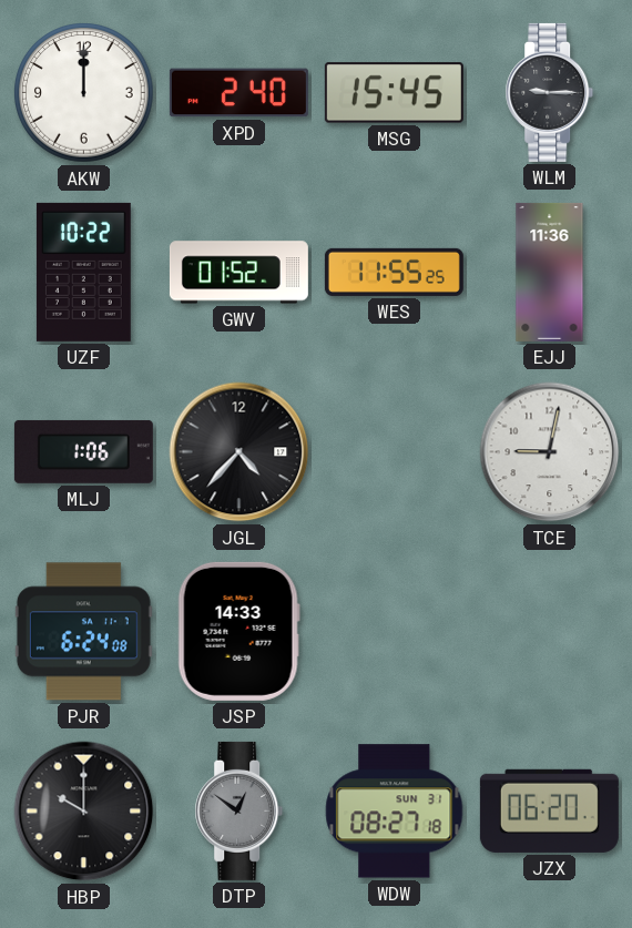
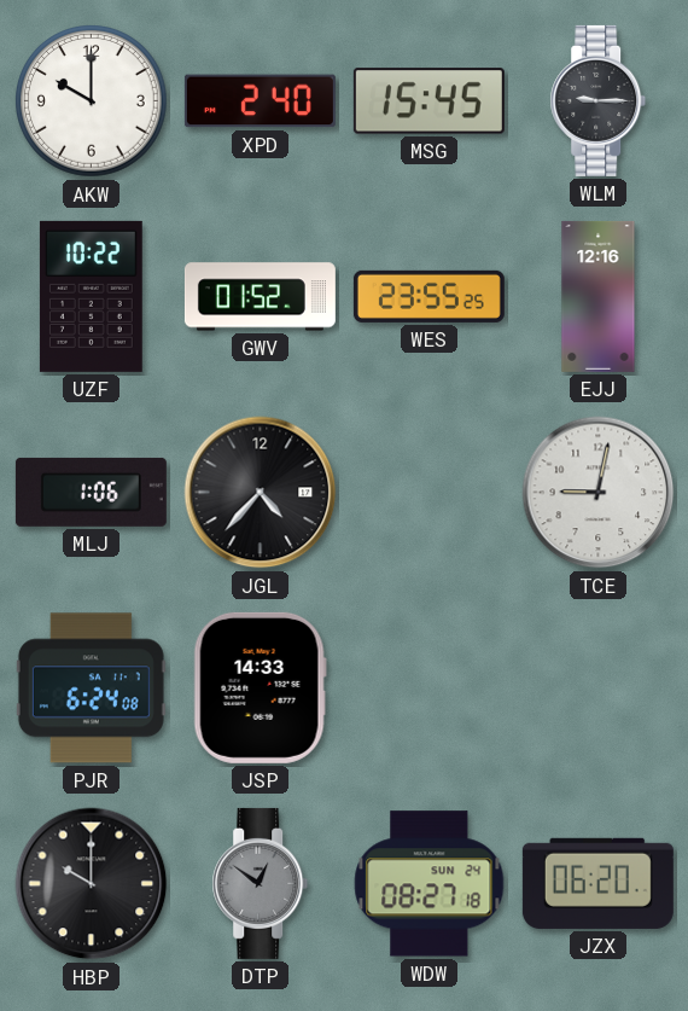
AKW: 12:00 -> 10:00
WES: 11:55 -> 23:55
EJJ: 11:36 -> 12:16
WDW date: SUN 31 -> SUN 24
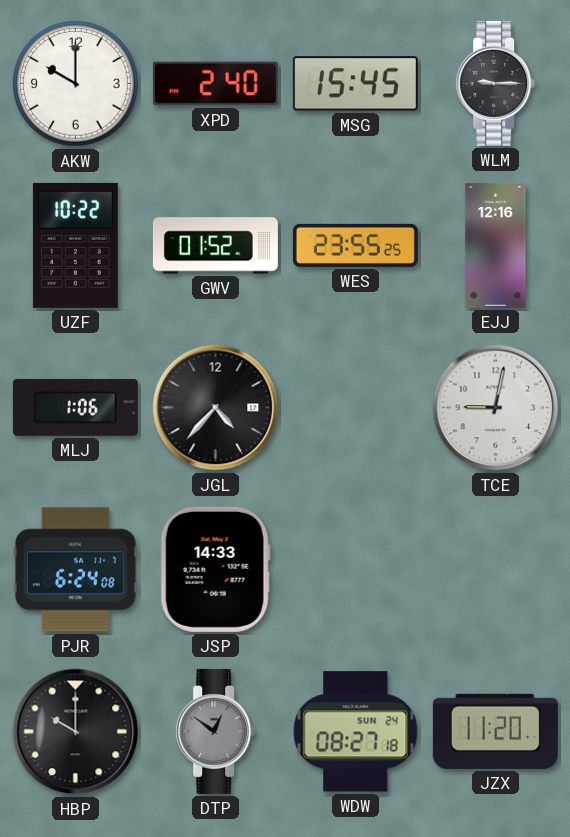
JZX: 06:20 -> 11:20
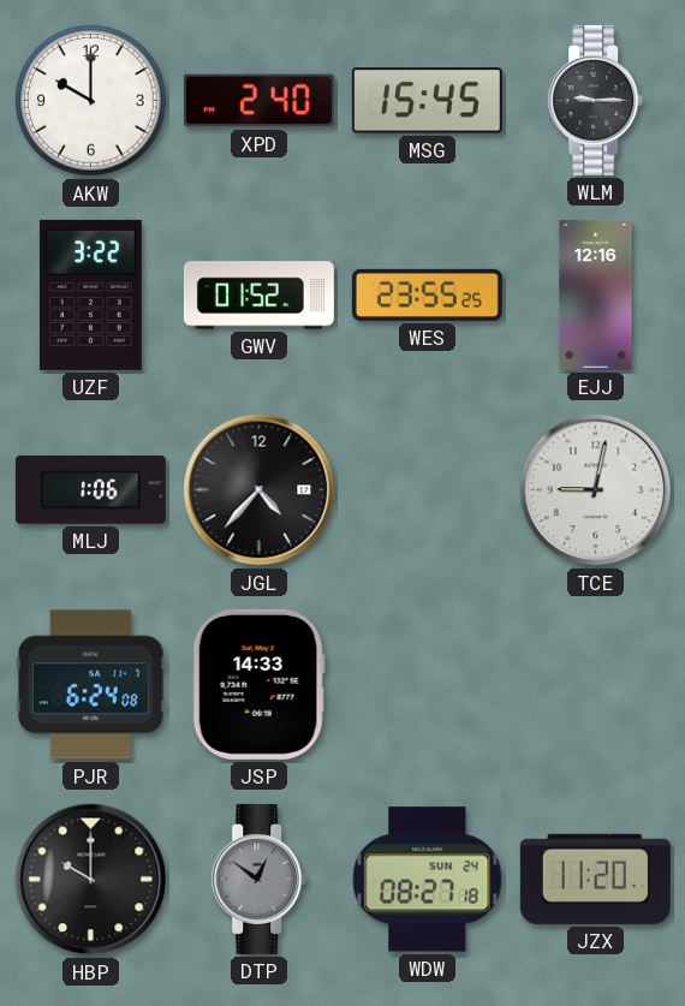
UZF: 10:22 -> 3:22
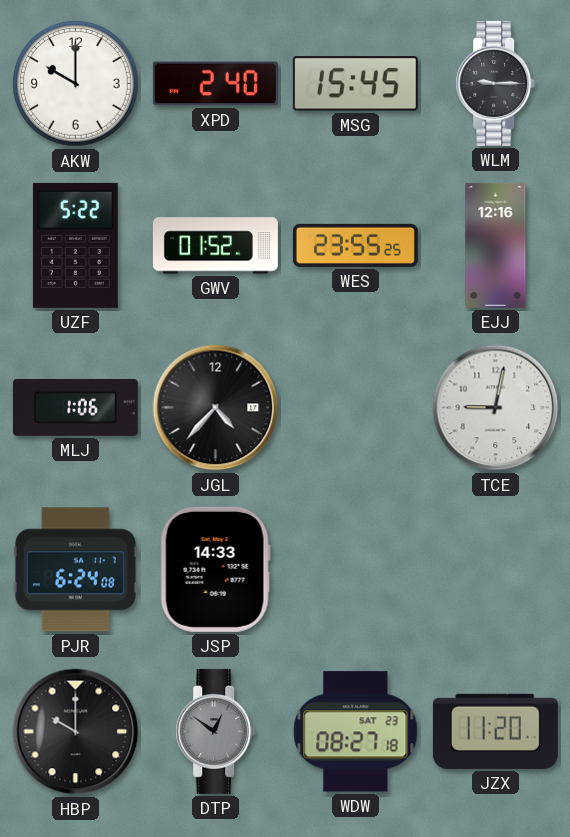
UZF: 3:22 -> 5:22
WDW date: SUN 24 -> SAT 23
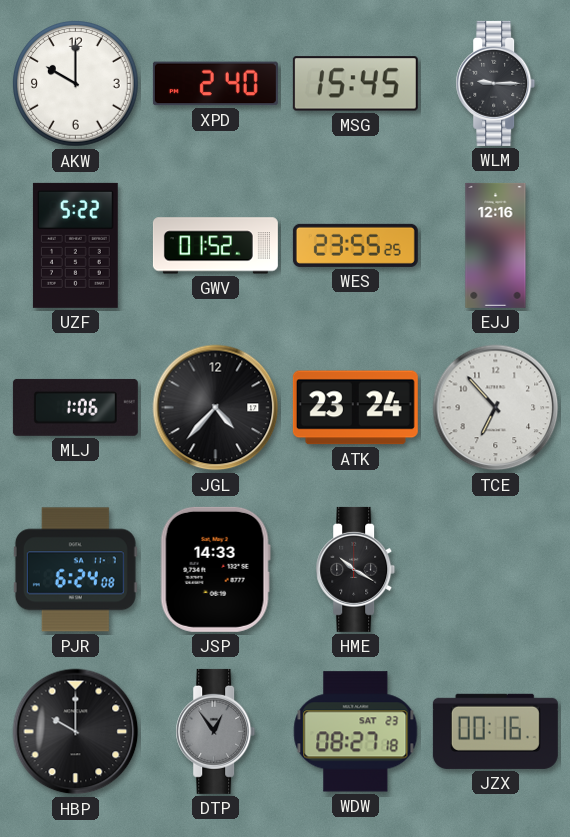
ATK: none -> 23:24
TCE: 9:02 -> 6:53
HME: none -> 10:20
DTP: 12:51 -> 12:54
JZX: 11:20 -> 00:16
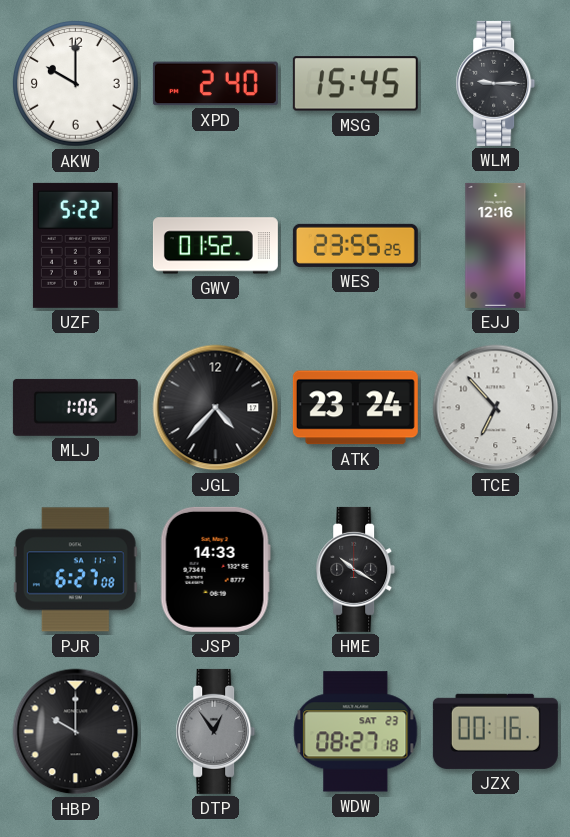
PJR: 6:24 -> 6:27
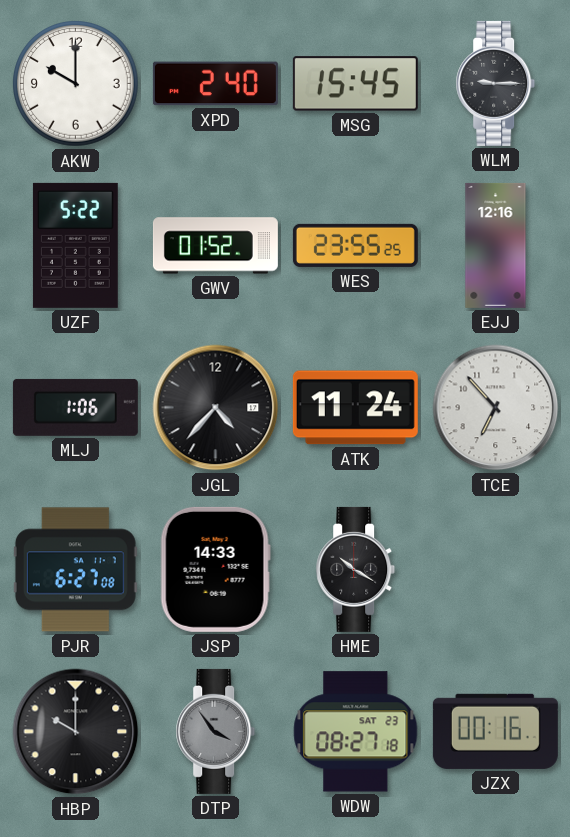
ATK: 23:24 -> 11:24
DTP: 12:54 -> 3:54
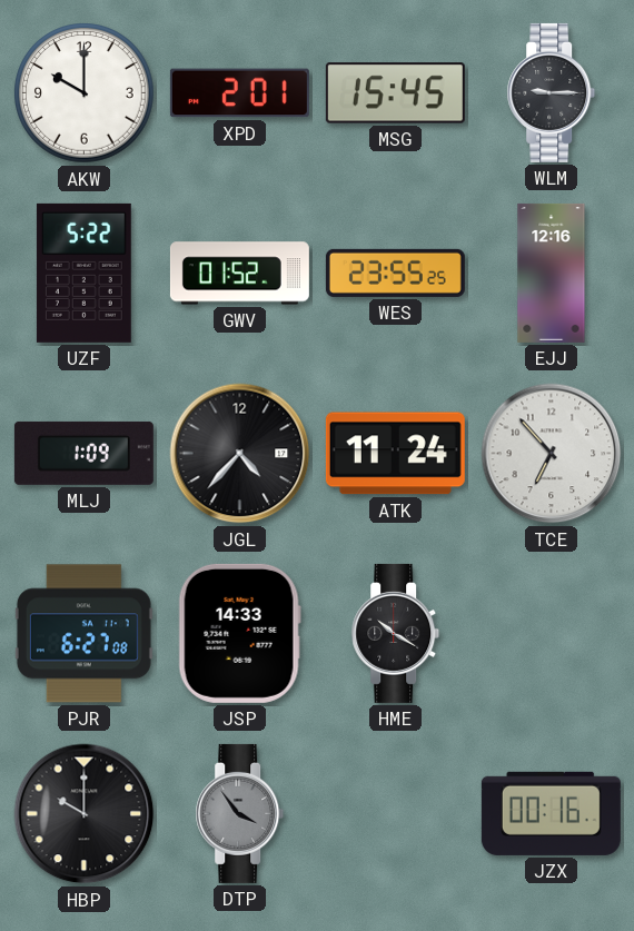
XPD: 2:40 -> 2:01
MLJ: 1:06 -> 1:09
WDW: 08:27 -> none
